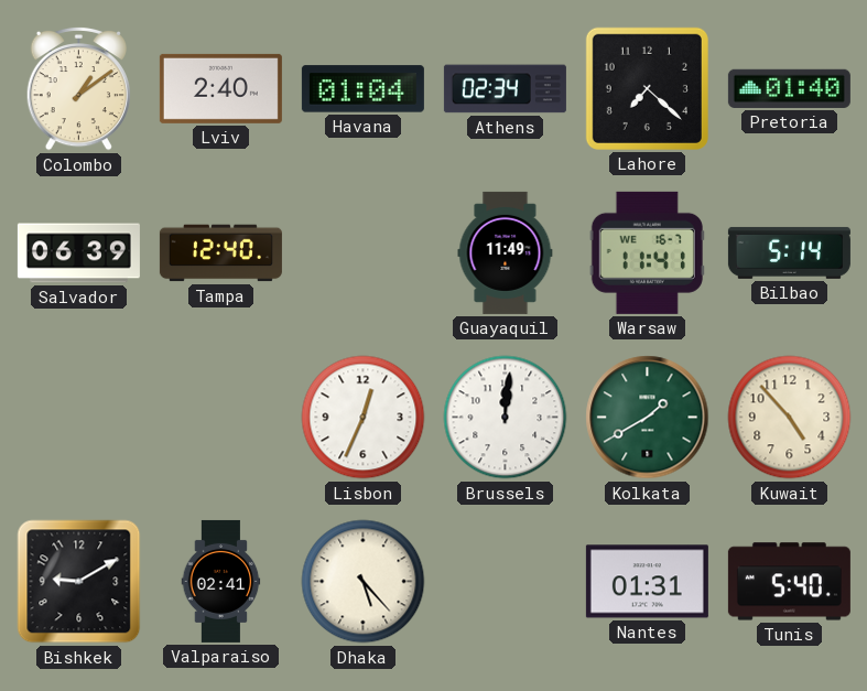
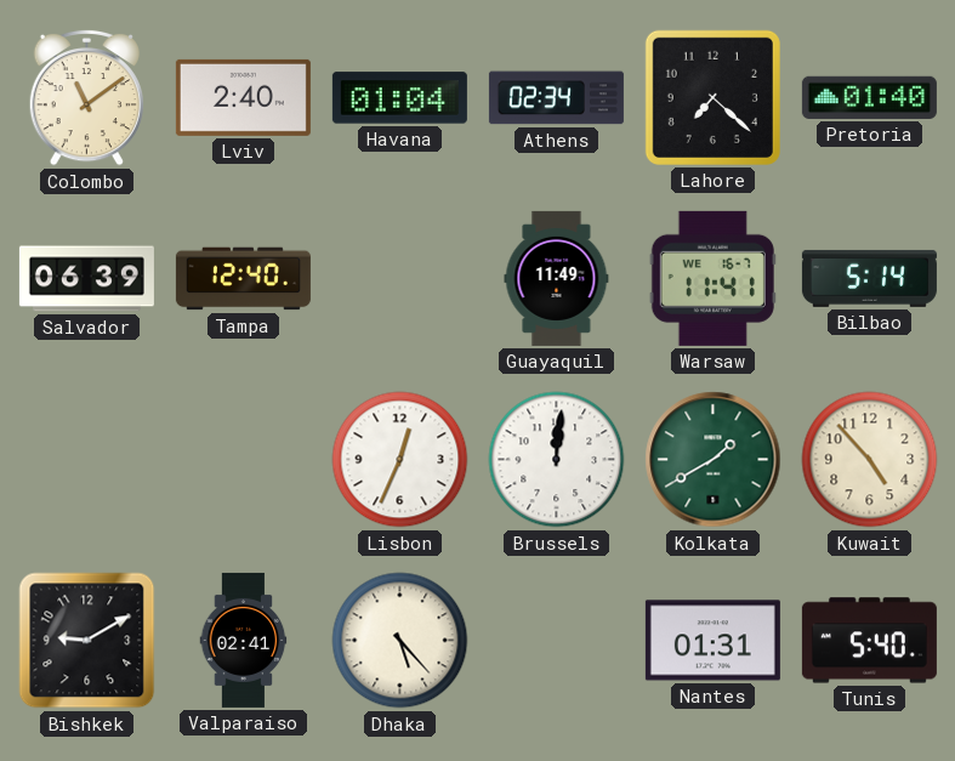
Colombo: 1:09 -> 11:09
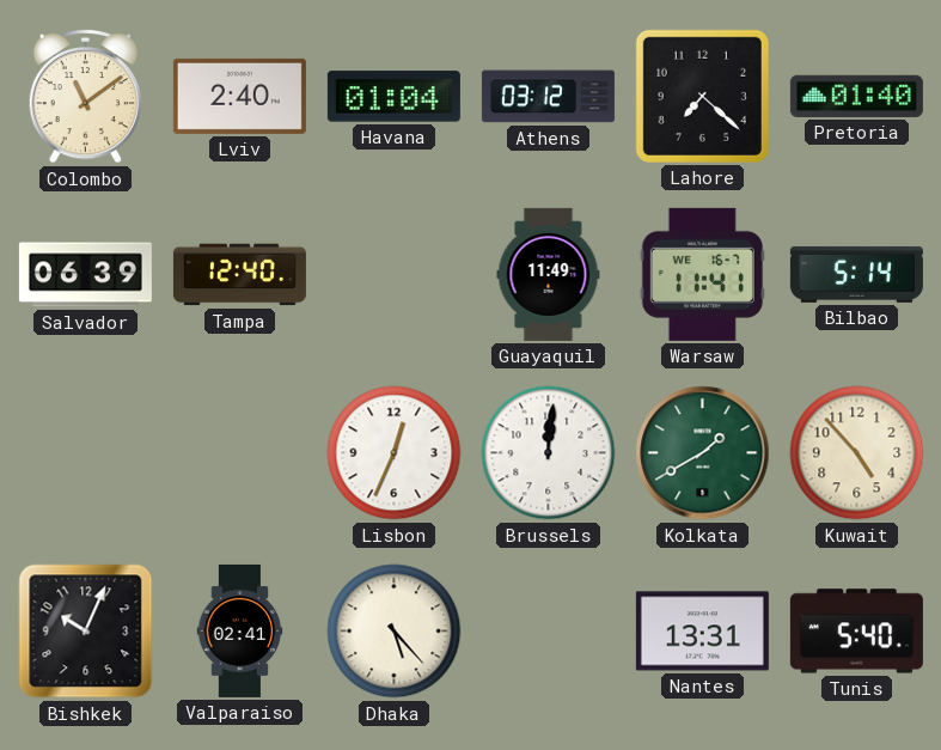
Athens: 02:34 -> 03:12
Bishkek: 9:10 -> 10:04
Nantes: 01:31 -> 13:31
